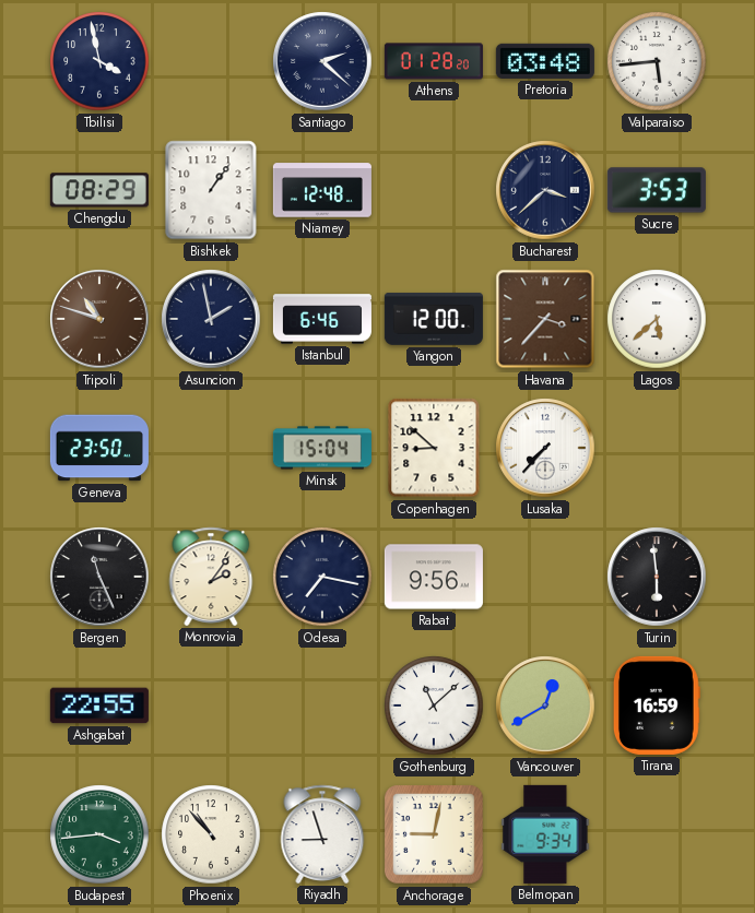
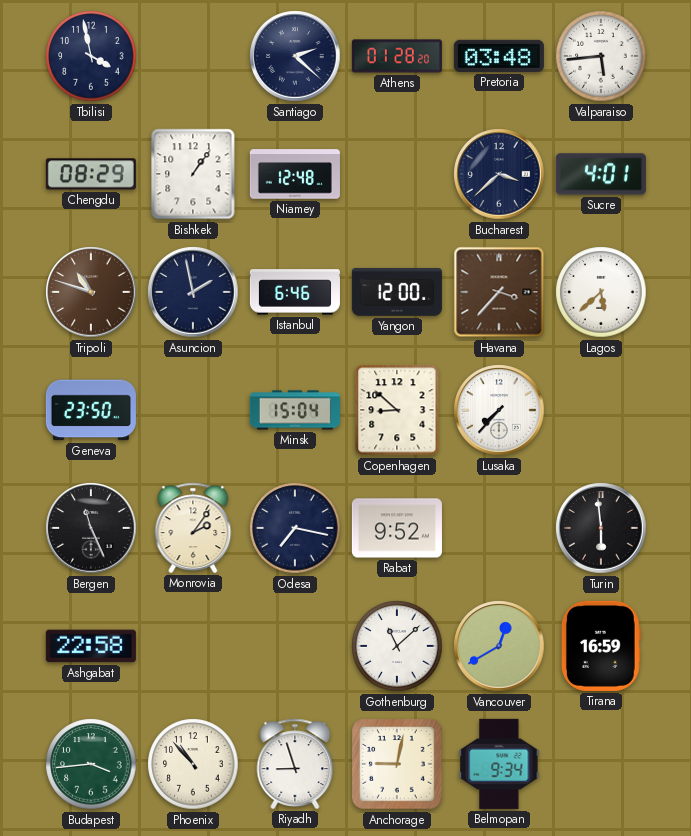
Sucre: 3:53 -> 4:01
Rabat: 9:56 -> 9:52
Ashgabat: 22:55 -> 22:58
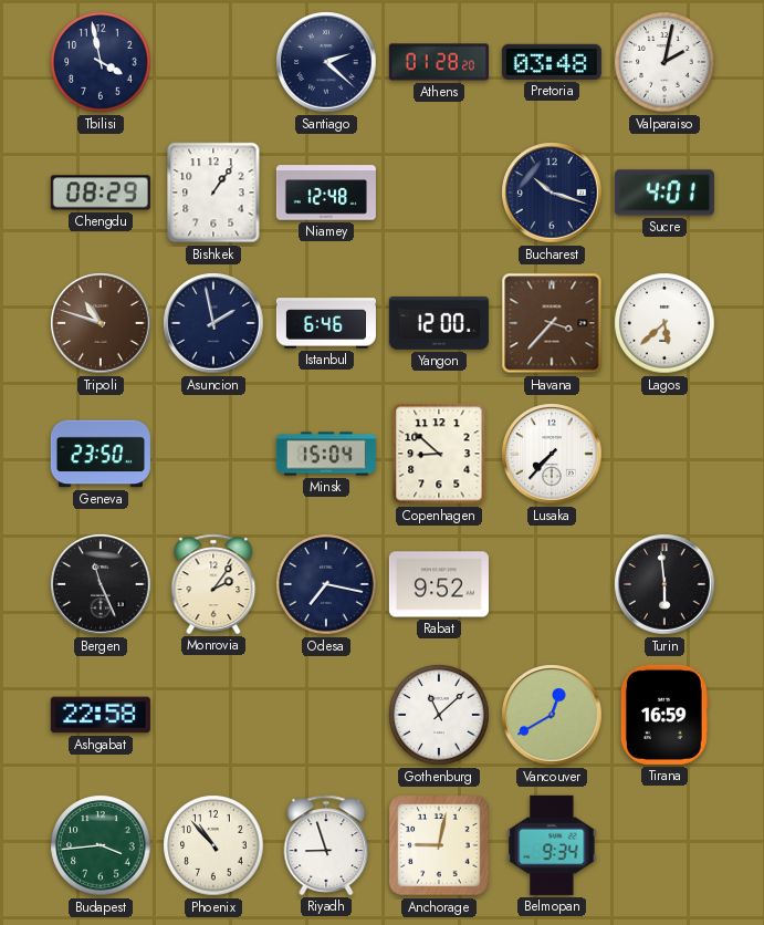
Valparaiso: 5:44 -> 2:02
Bucharest: 3:38 -> 10:18
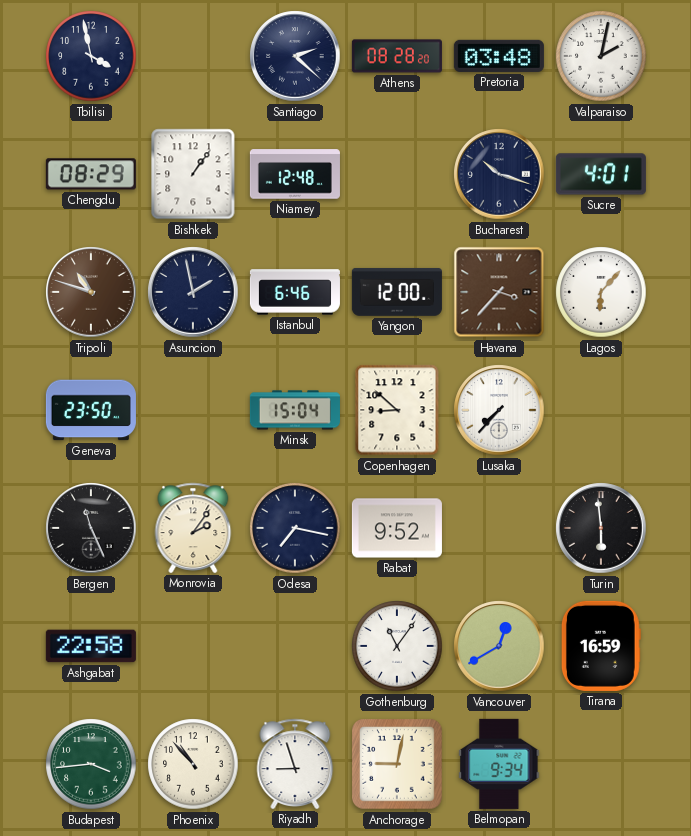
Athens: 01:28 -> 08:28
Lagos: 5:38 -> 6:07
Gothenburg: 11:08 -> 11:06
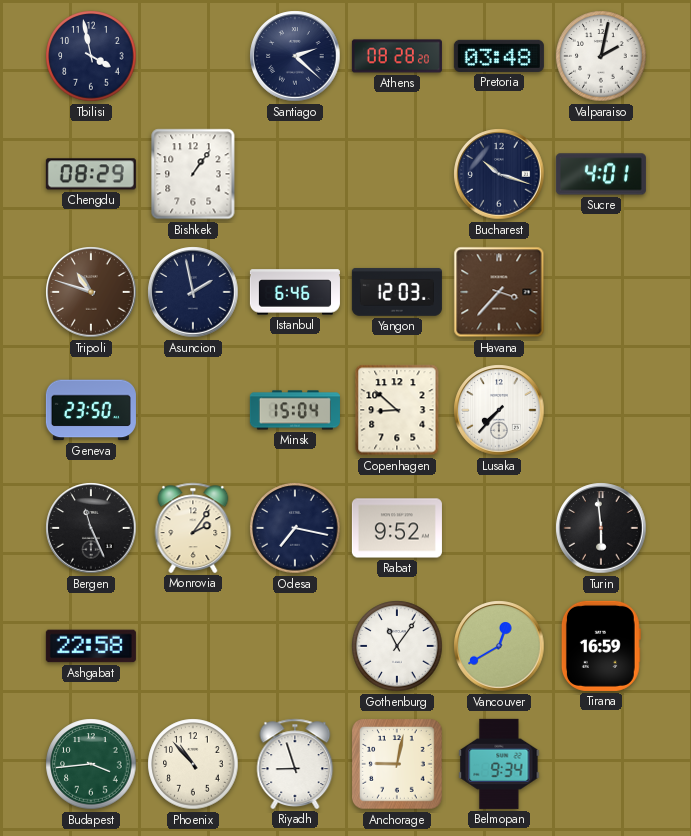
Niamey: 12:48 -> none
Yangon: 12:00 -> 12:03
Lagos: 6:07 -> none
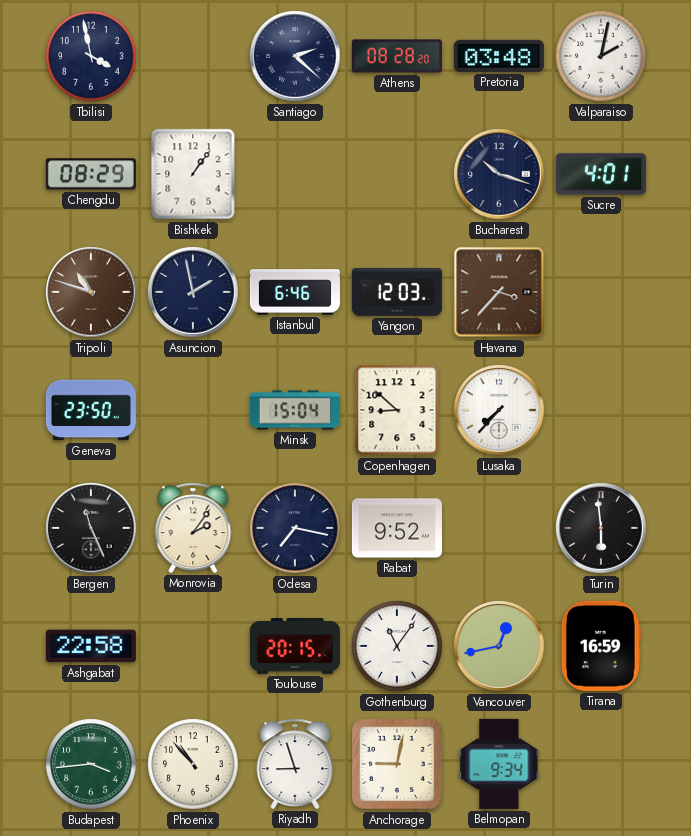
Toulouse: none -> 20:15
Vancouver: 12:40 -> 12:43
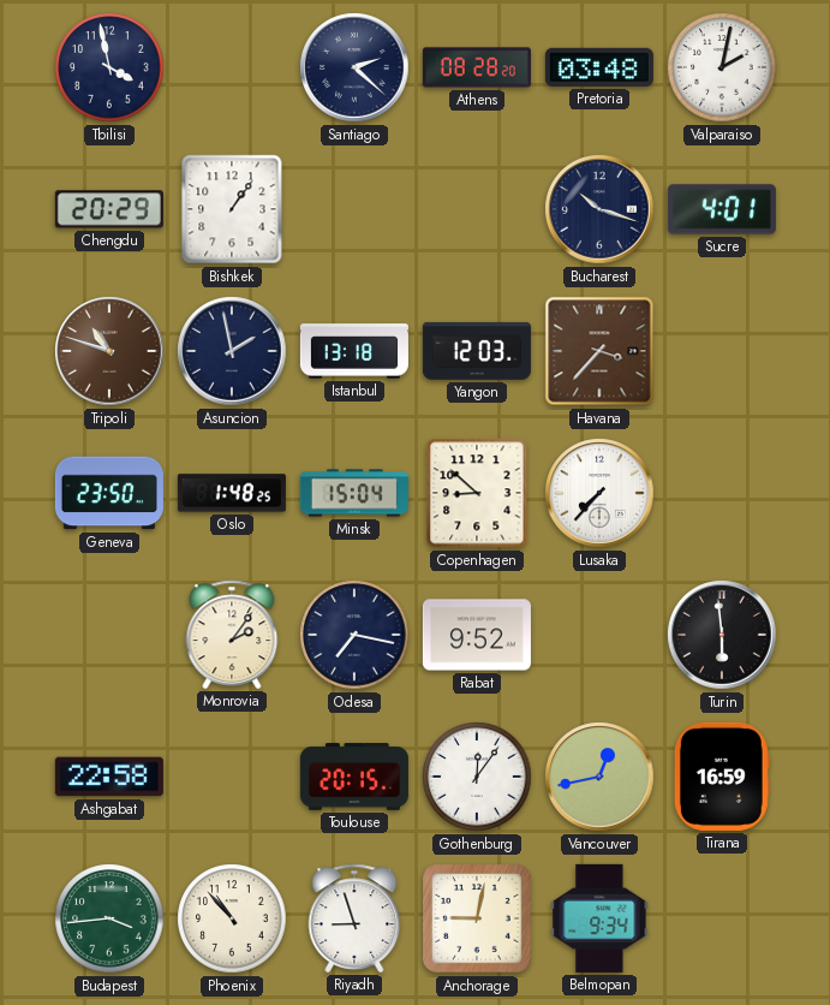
Chengdu: 08:29 -> 20:29
Istanbul: 6:46 -> 13:18
Oslo: none -> 1:48
Bergen: 11:26 -> none
Gothenburg: 11:06 -> 12:06
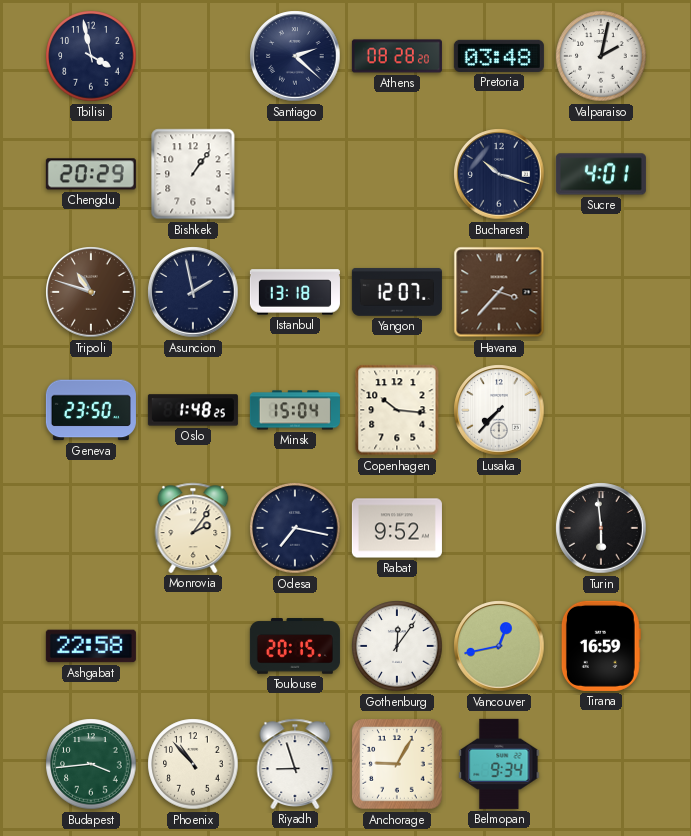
Yangon: 12:03 -> 12:07
Copenhagen: 8:52 -> 10:16
Anchorage: 9:02 -> 9:05
